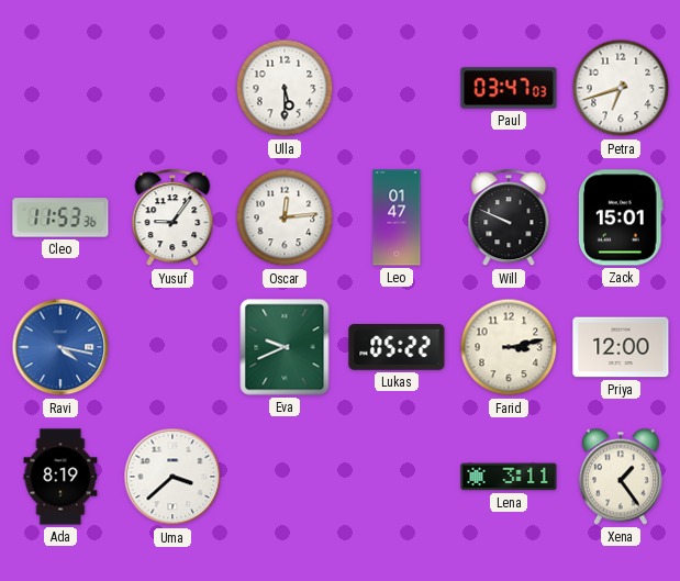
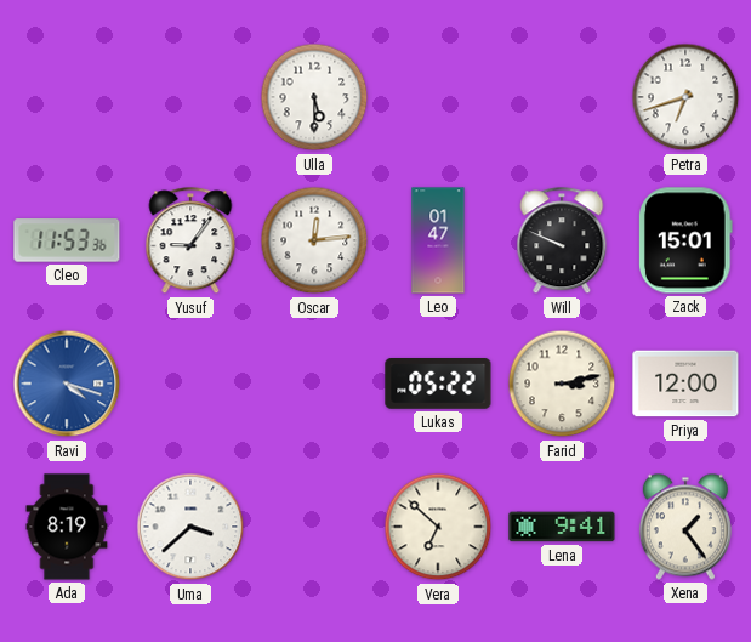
Paul: 03:47 -> none
Ravi: 4:17 -> 4:18
Eva: 9:41 -> none
Vera: none -> 6:52
Lena: 3:11 -> 9:41
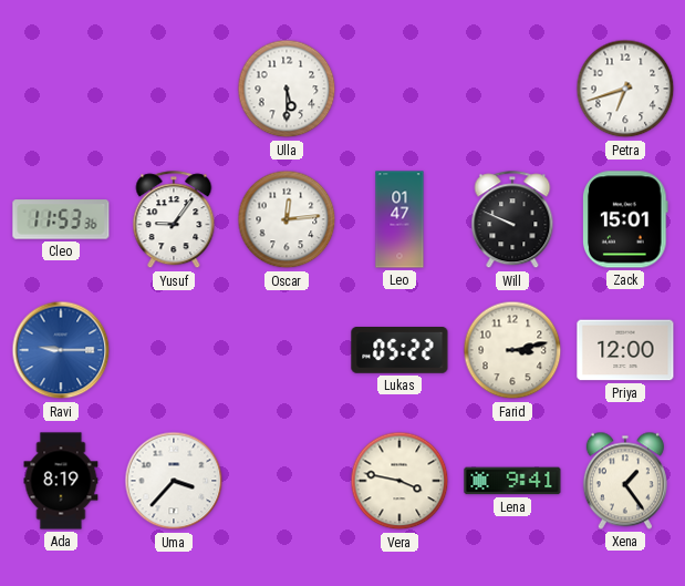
Ravi: 4:18 -> 9:15
Uma: 3:38 -> 3:37
Vera: 6:52 -> 3:47
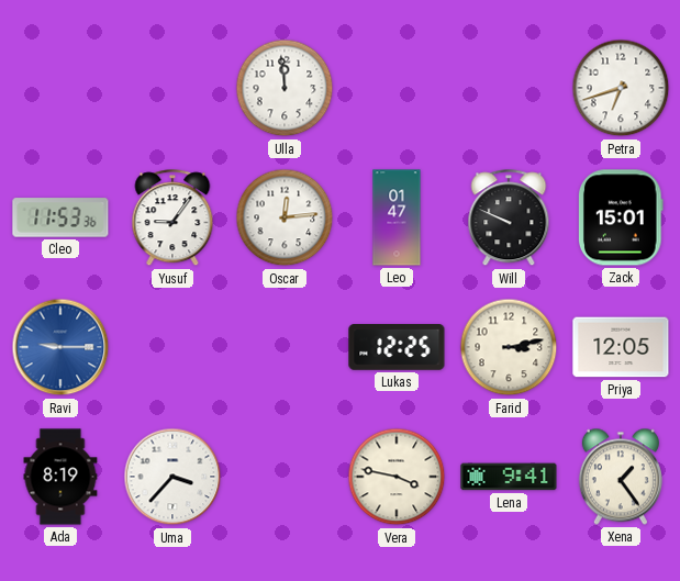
Ulla: 5:30 -> 11:59
Lukas: 05:22 -> 12:25
Priya: 12:00 -> 12:05
